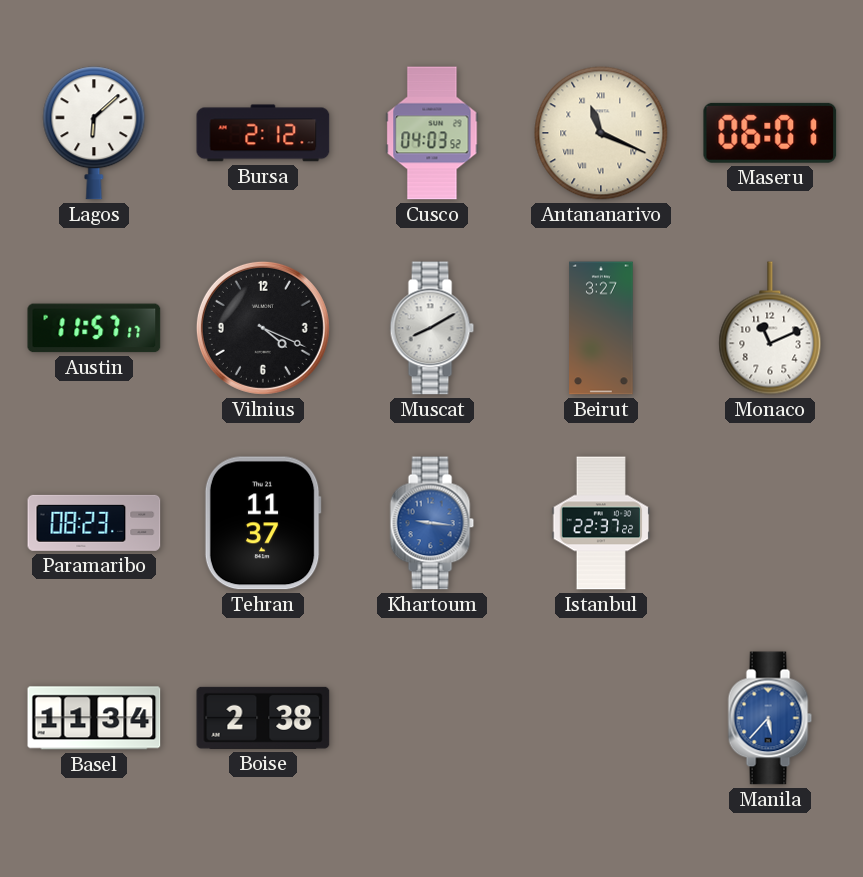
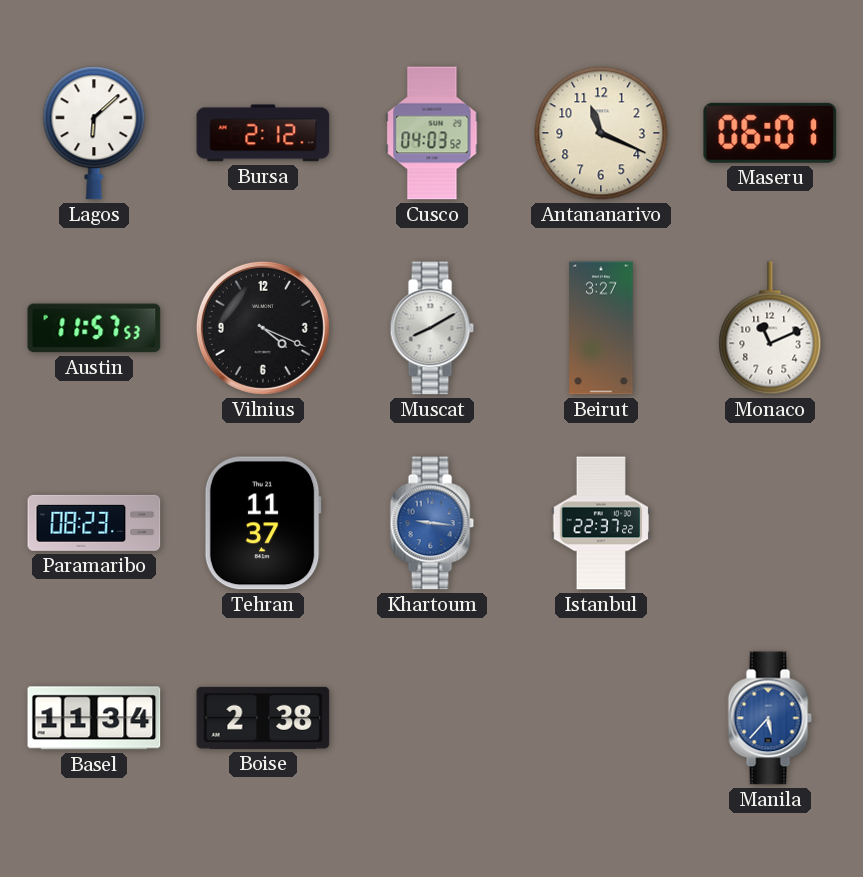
Antananarivo numerals: Roman -> Arabic
Austin: 11:57:17 -> 11:57:53
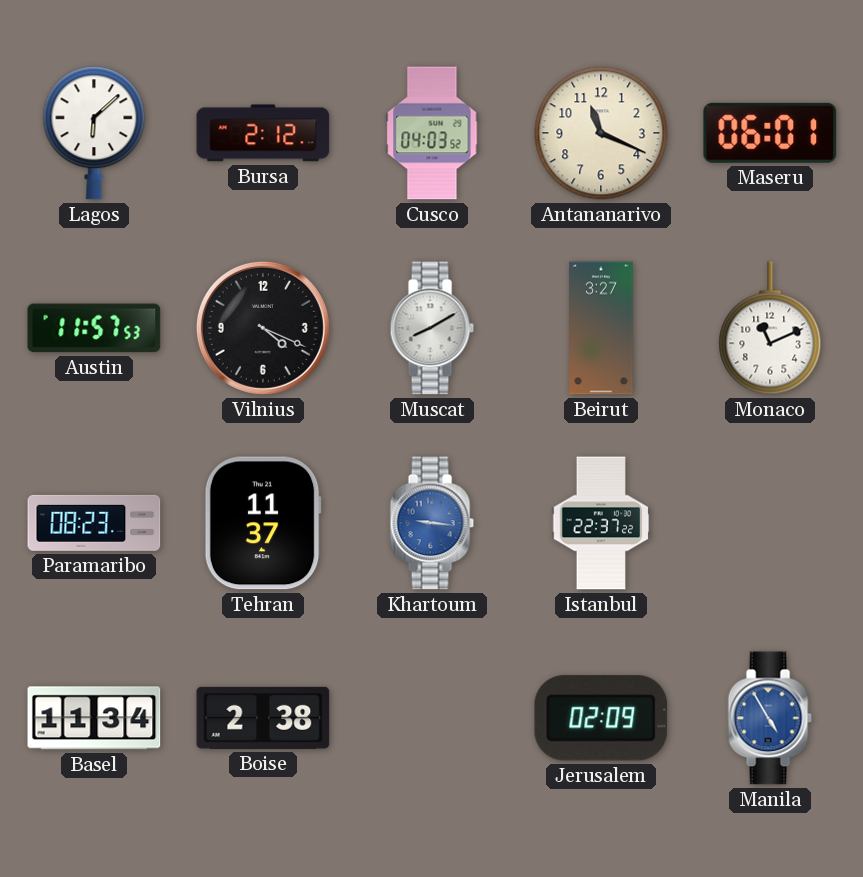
Jerusalem: none -> 02:09
Manila: 5:37 -> 4:55
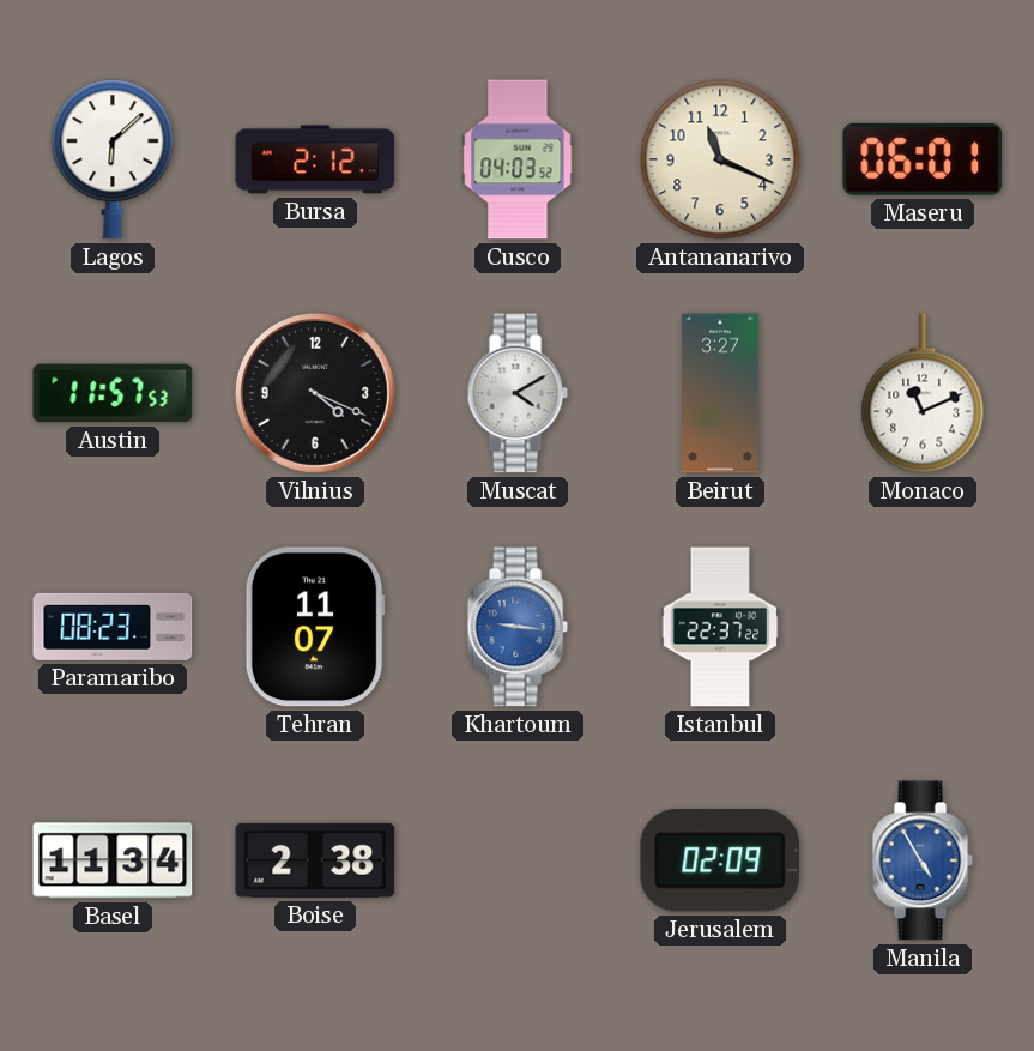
Muscat: 8:10 -> 4:10
Tehran: 11:37 -> 11:07
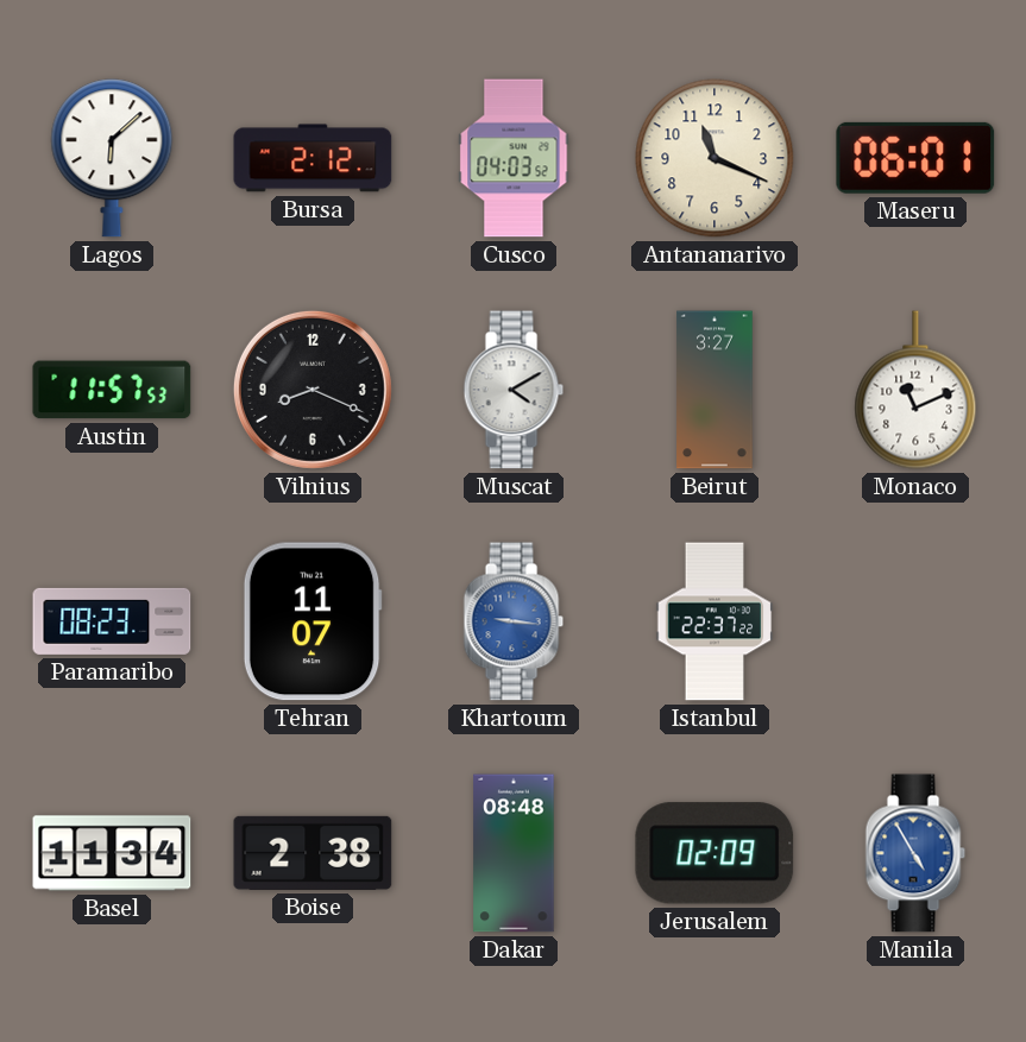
Vilnius: 4:19 -> 8:19
Dakar: none -> 08:48
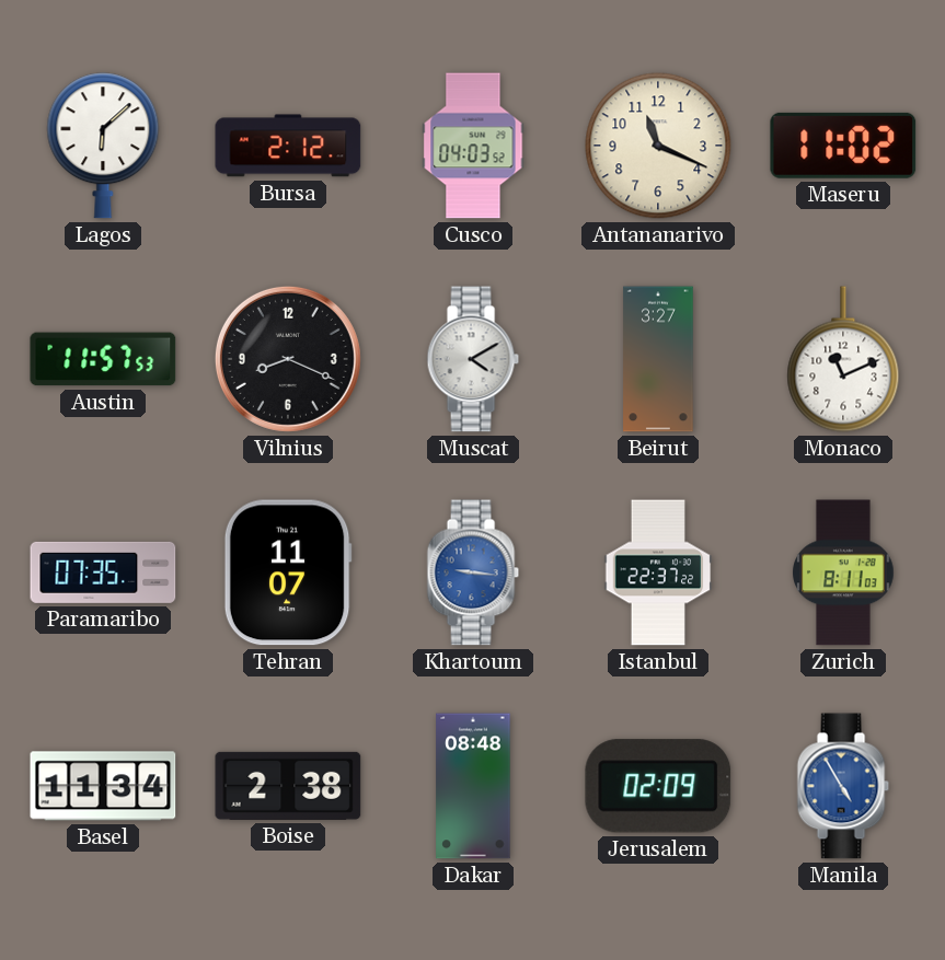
Maseru: 06:01 -> 11:02
Paramaribo: 08:23 -> 07:35
Zurich: none -> 8:11
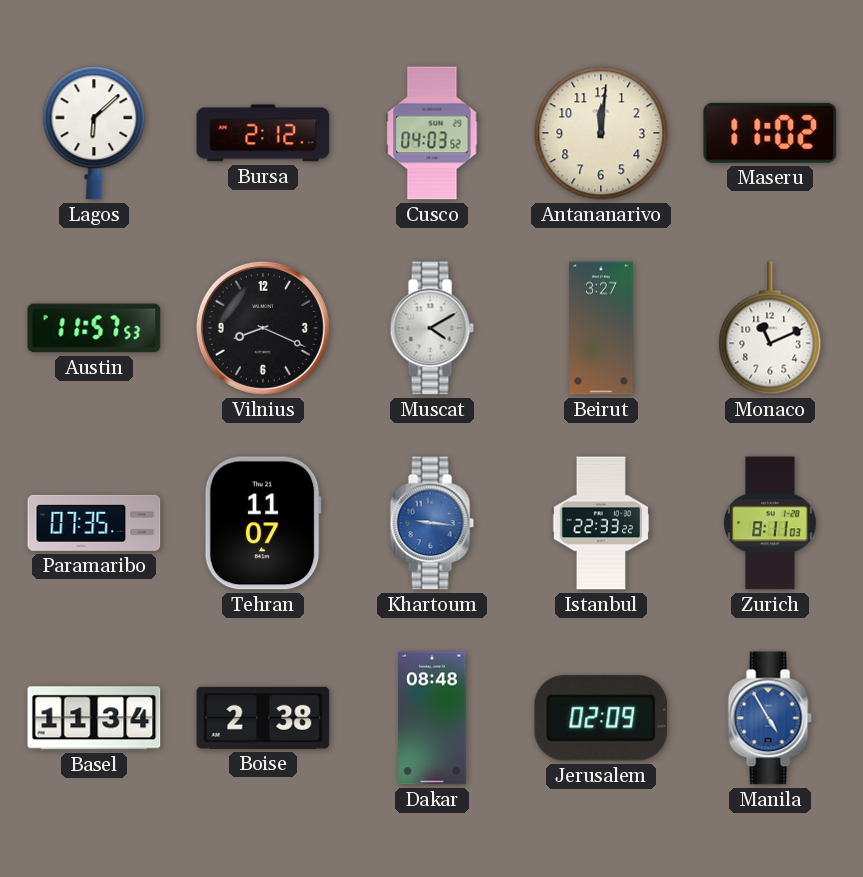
Antananarivo: 11:19 -> 12:01
Istanbul: 22:37 -> 22:33
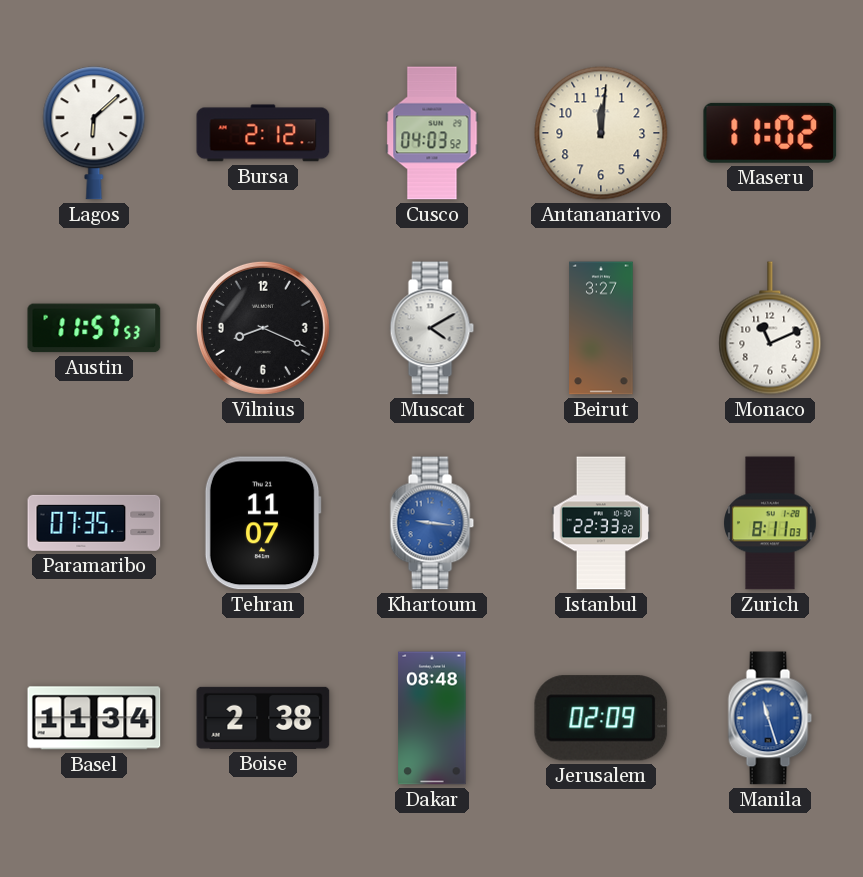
Manila: 4:55 -> 11:27
